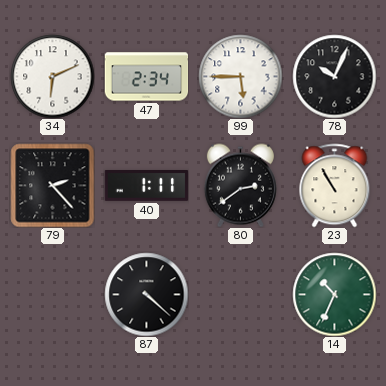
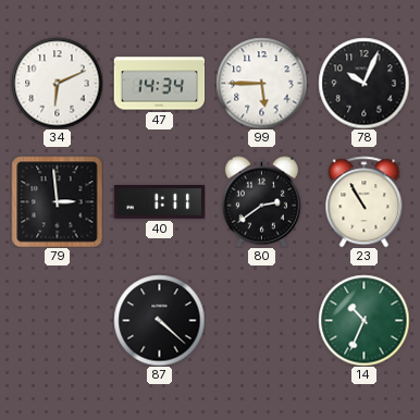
47: 2:34 -> 14:34
79: 2:23 -> 2:59
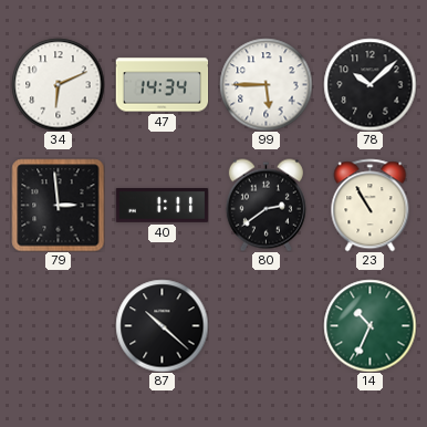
78: 10:04 -> 10:08
87: 4:22 -> 10:22
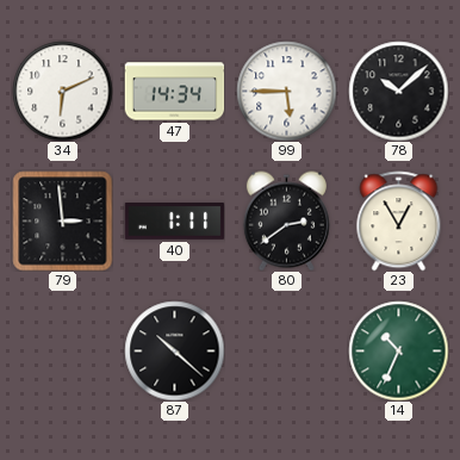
23: 10:55 -> 12:55
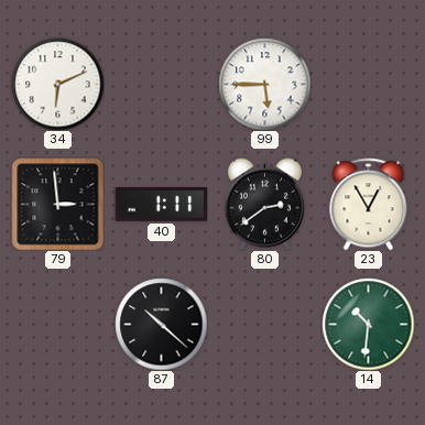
47: 14:34 -> none
78: 10:08 -> none
14: 10:34 -> 10:31
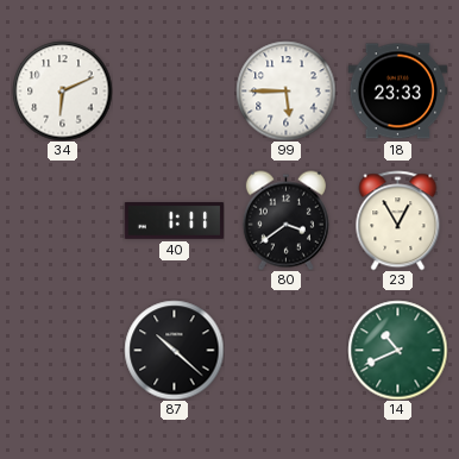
18: none -> 23:33
79: 2:59 -> none
80: 2:39 -> 3:39
14: 10:31 -> 10:41
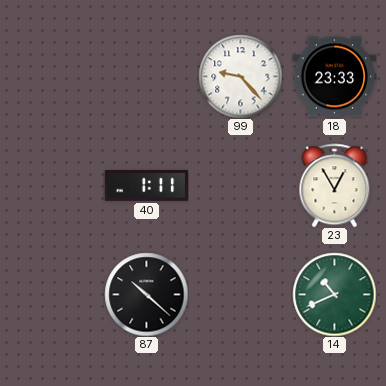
34: 6:11 -> none
99: 5:45 -> 9:23
80: 3:39 -> none
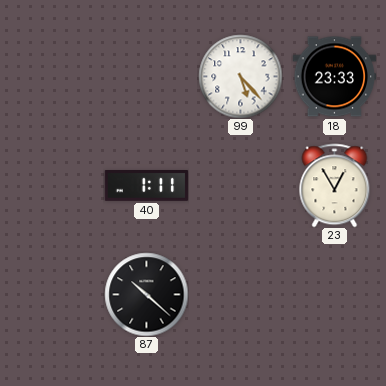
99: 9:23 -> 5:23
14: 10:41 -> none
